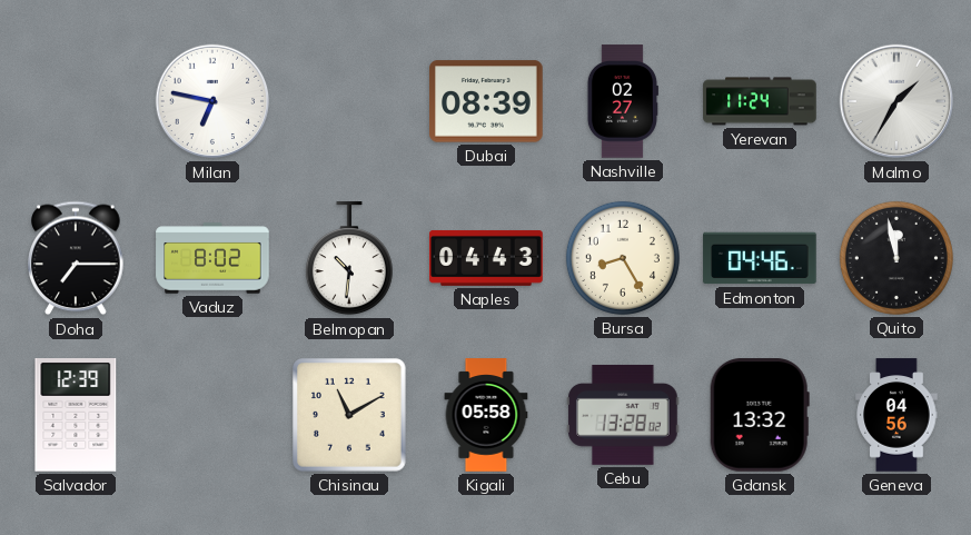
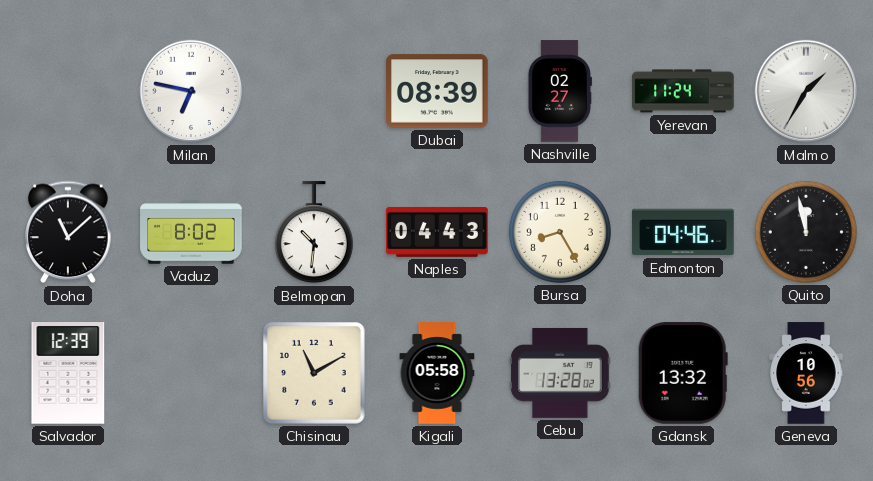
Doha: 7:15 -> 11:08
Geneva: 04:56 -> 10:56
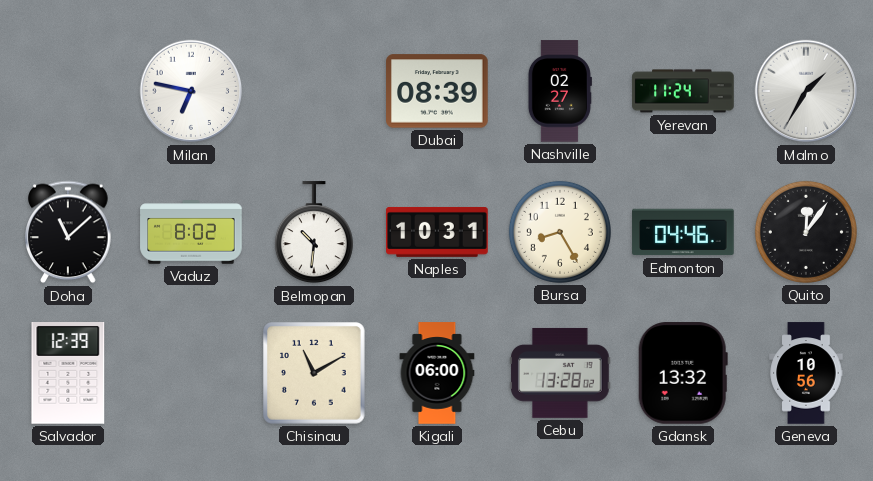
Naples: 04:43 -> 10:31
Quito: 11:58 -> 12:06
Kigali: 05:58 -> 06:00
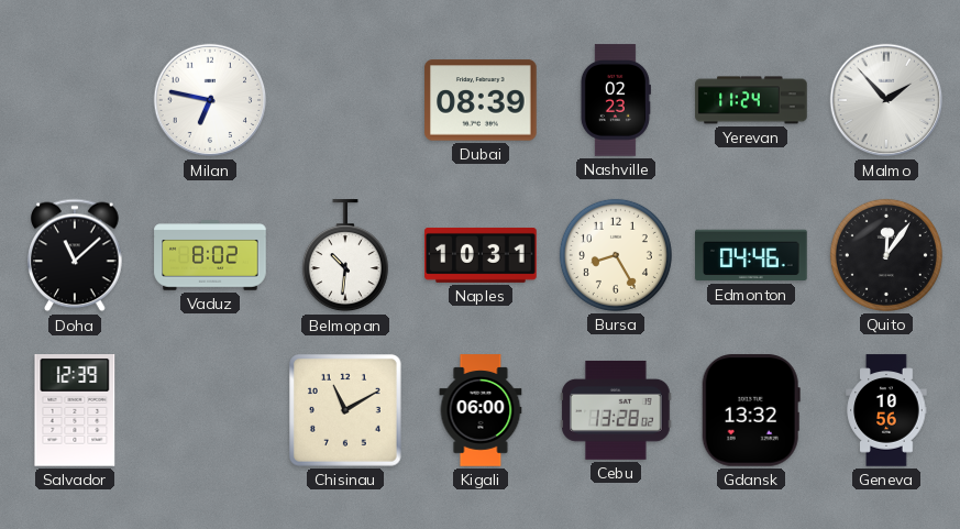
Nashville: 02:27 -> 02:23
Malmo: 1:35 -> 1:53
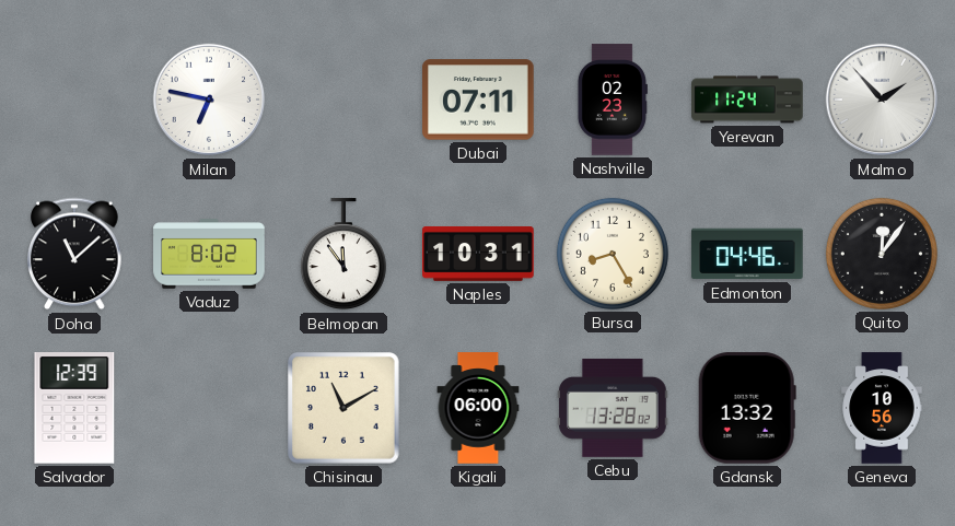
Dubai: 08:39 -> 07:11
Belmopan: 10:31 -> 11:54
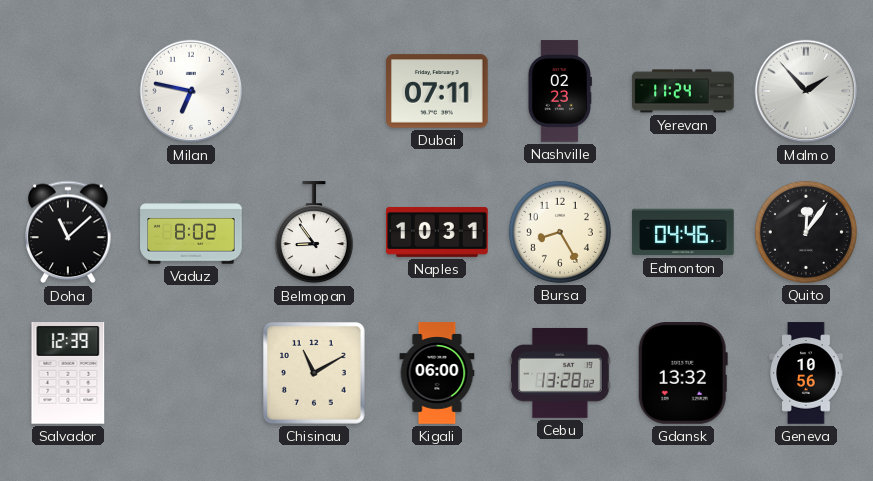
Belmopan: 11:54 -> 8:54
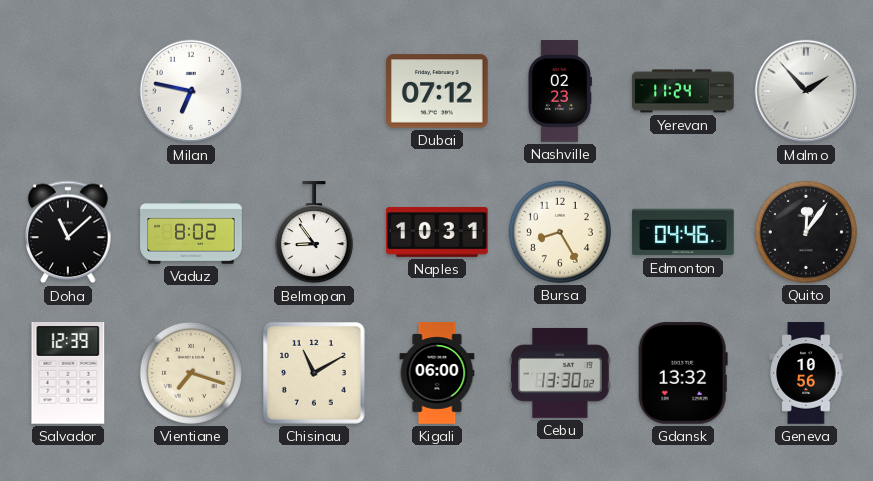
Dubai: 07:11 -> 07:12
Vientiane: none -> 7:18
Cebu: 13:28 -> 13:30
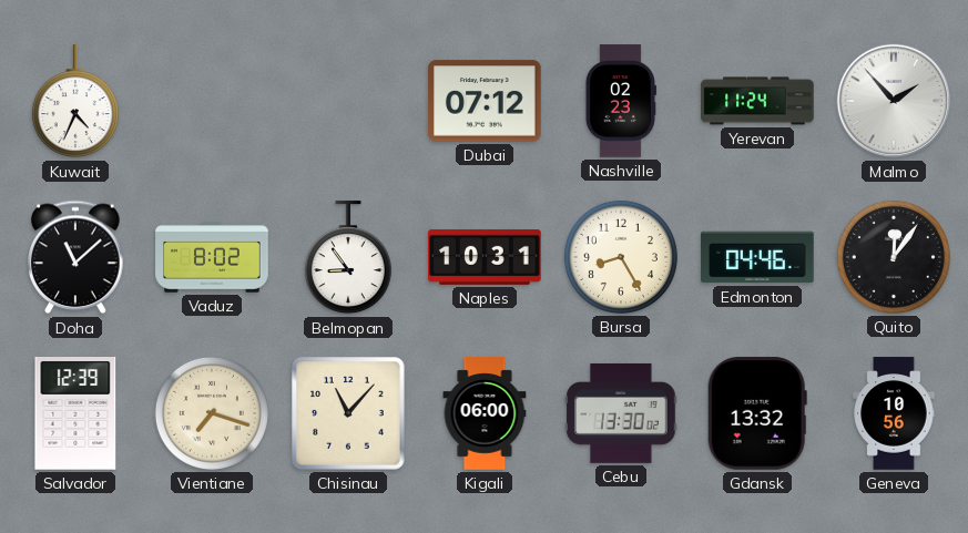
Kuwait: none -> 4:34
Milan: 6:47 -> none
Chisinau: 11:10 -> 11:07
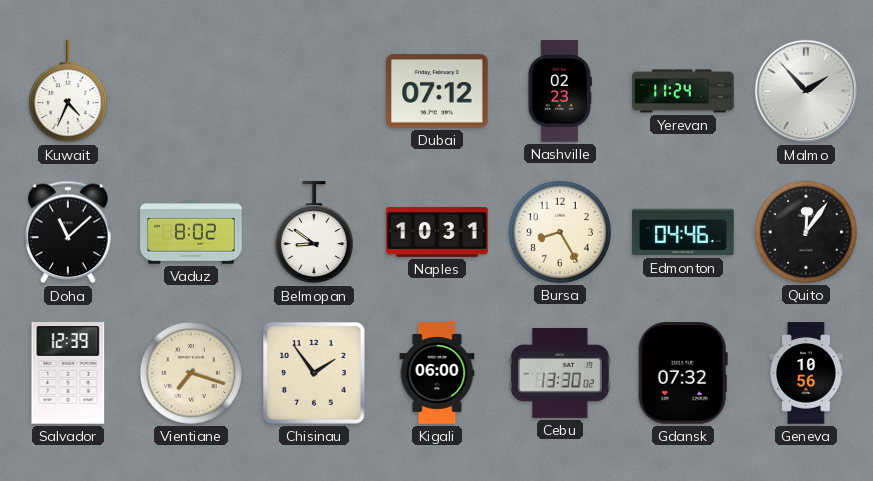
Belmopan: 8:54 -> 8:51
Chisinau: 11:07 -> 1:54
Gdansk: 13:32 -> 07:32
